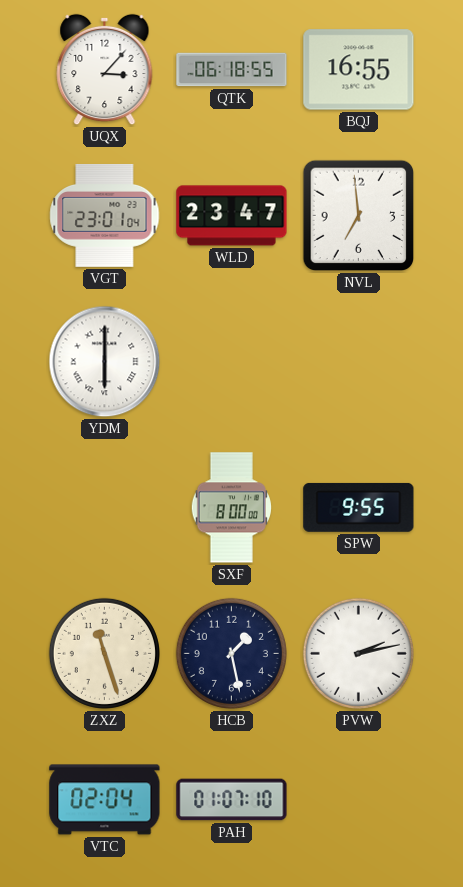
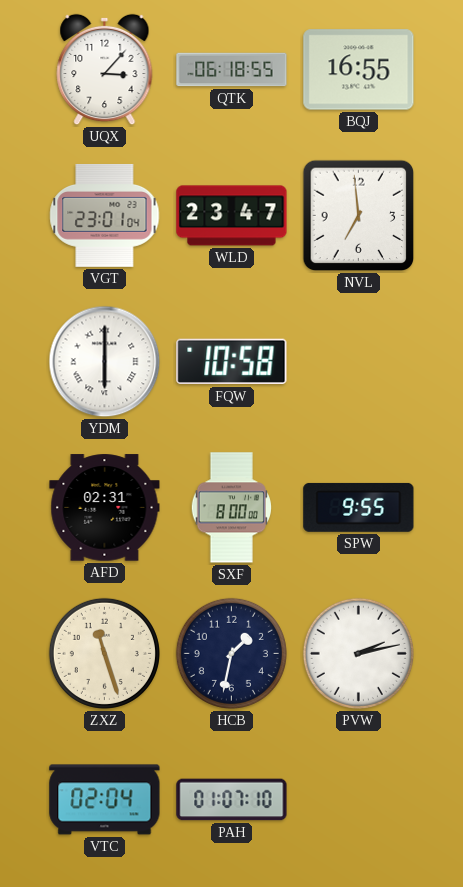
FQW: none -> 10:58
AFD: none -> 02:31
HCB: 1:28 -> 1:32
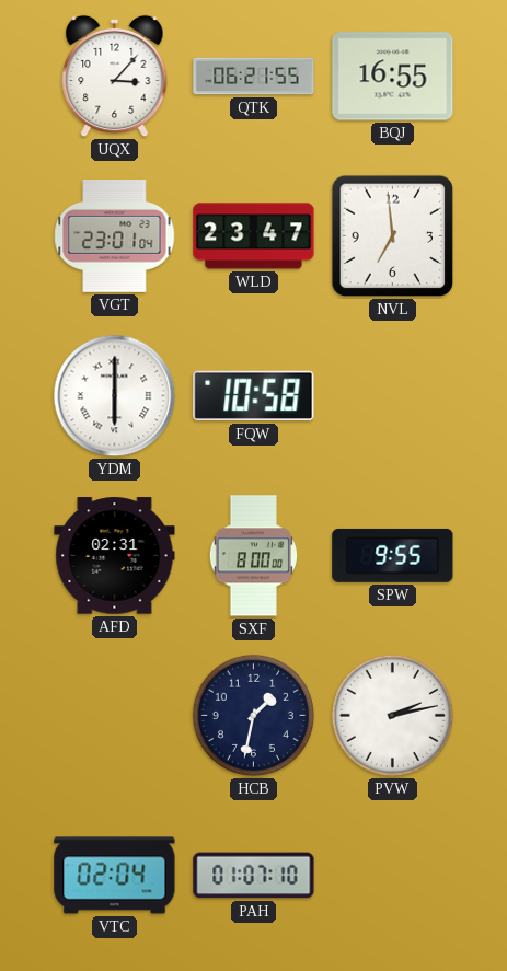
QTK: 06:18 -> 06:21
ZXZ: 11:27 -> none
